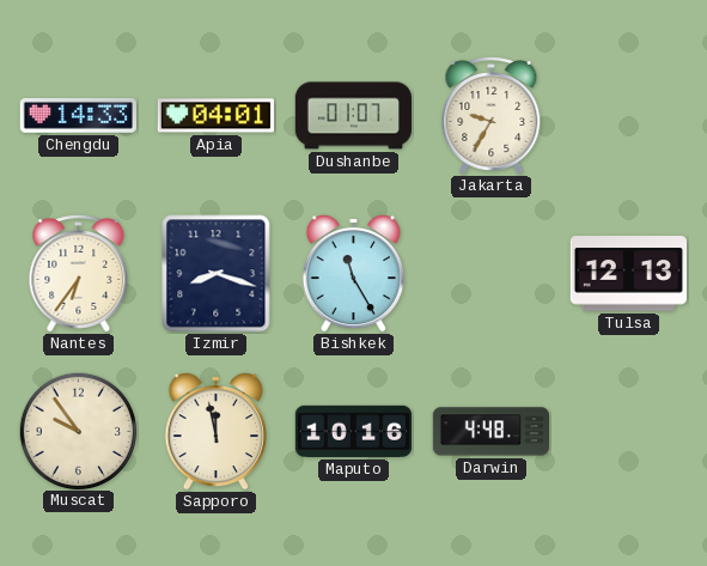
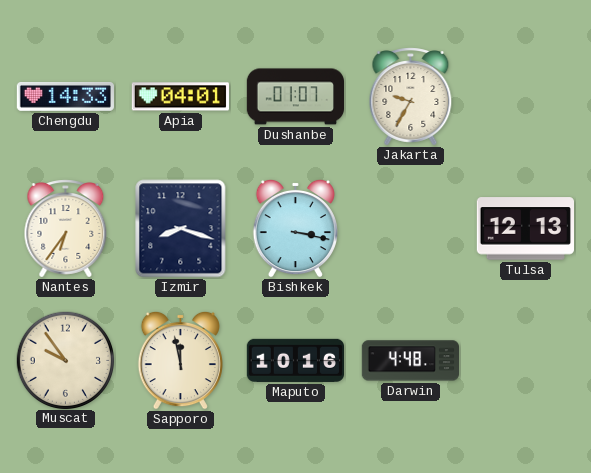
Bishkek: 11:25 -> 3:17
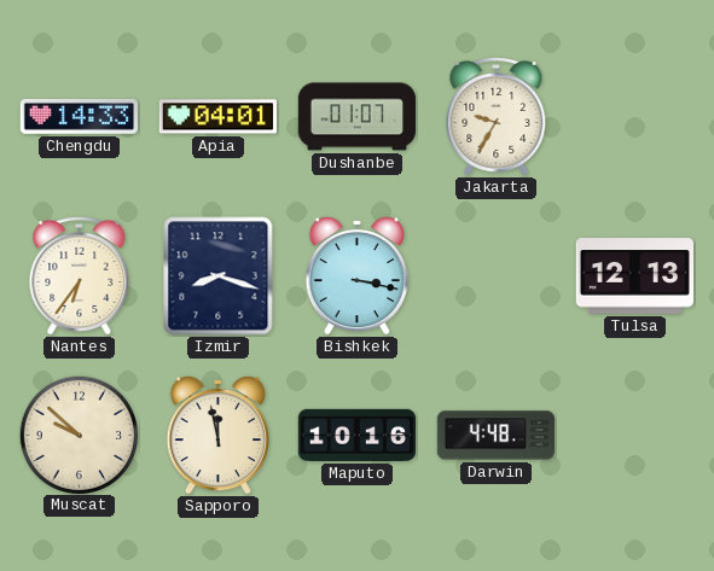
Muscat: 9:54 -> 9:52
